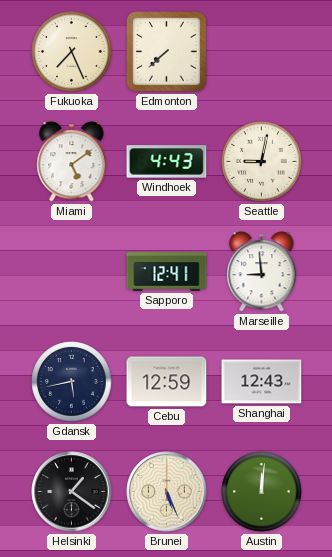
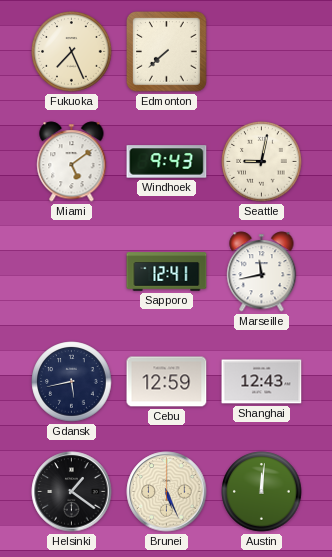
Windhoek: 4:43 -> 9:43
Marseille: 8:59 -> 11:43
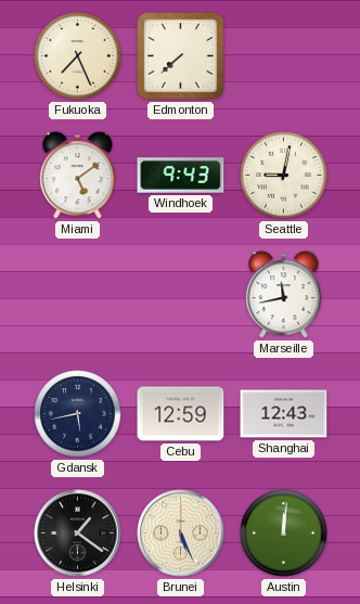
Sapporo: 12:41 -> none
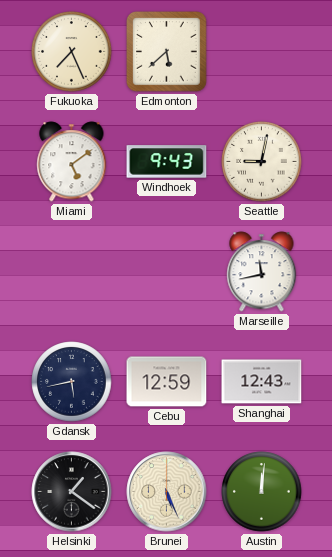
Edmonton: 7:38 -> 5:38
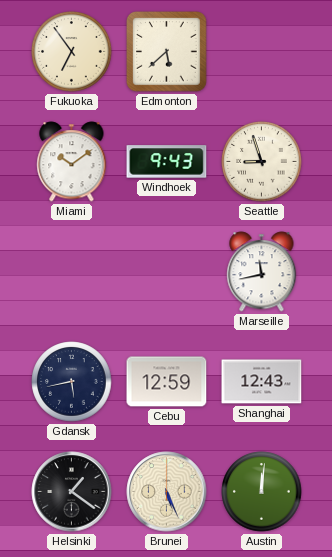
Fukuoka: 7:26 -> 6:54
Miami: 5:09 -> 10:09
Seattle: 9:02 -> 8:57
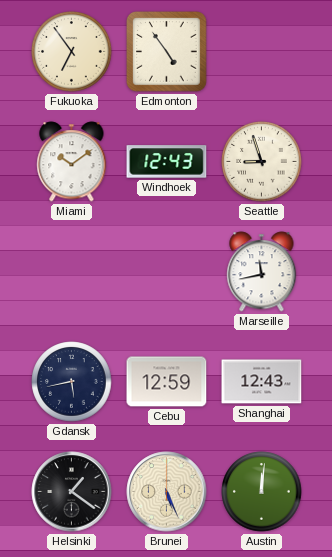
Edmonton: 5:38 -> 4:54
Windhoek: 9:43 -> 12:43
